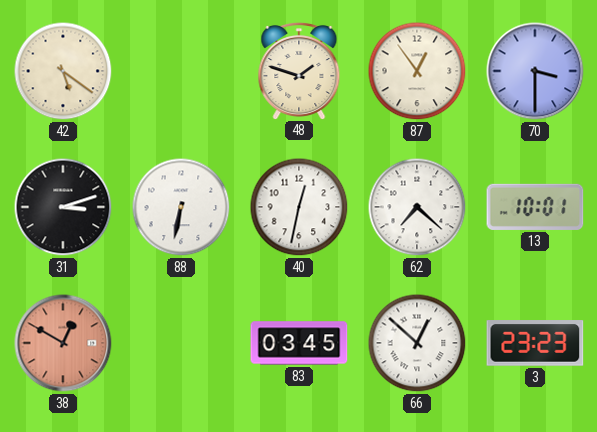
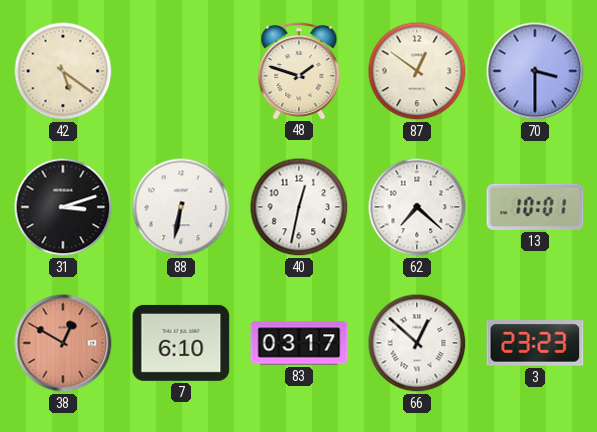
87: 12:54 -> 12:51
7: none -> 6:10
83: 03:45 -> 03:17
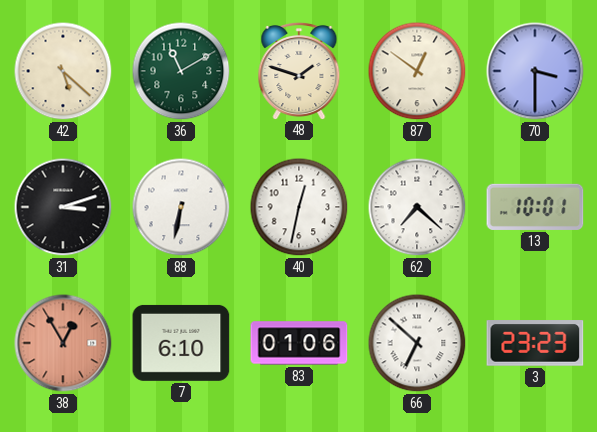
42: 5:21 -> 5:22
36: none -> 11:10
38: 12:50 -> 12:55
83: 03:17 -> 01:06
66: 12:52 -> 6:52
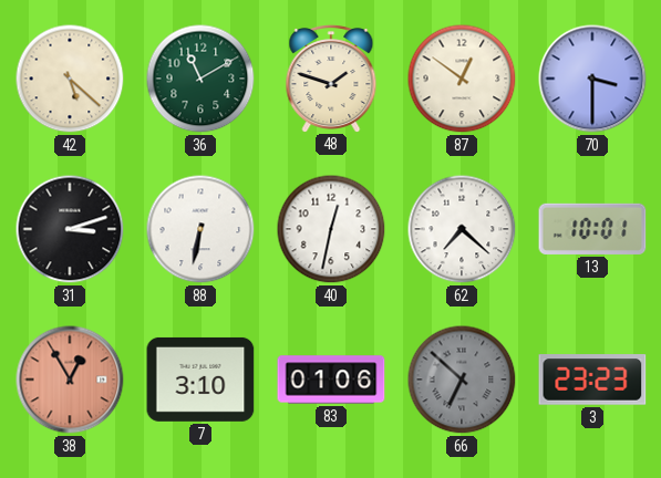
7: 6:10 -> 3:10
66 dial: white -> grey
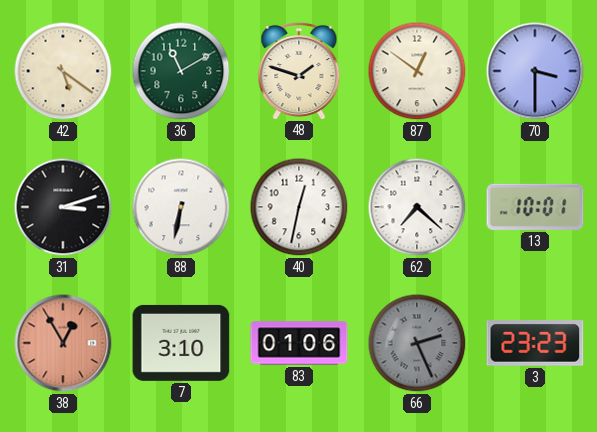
42: 5:22 -> 5:21
66: 6:52 -> 2:26
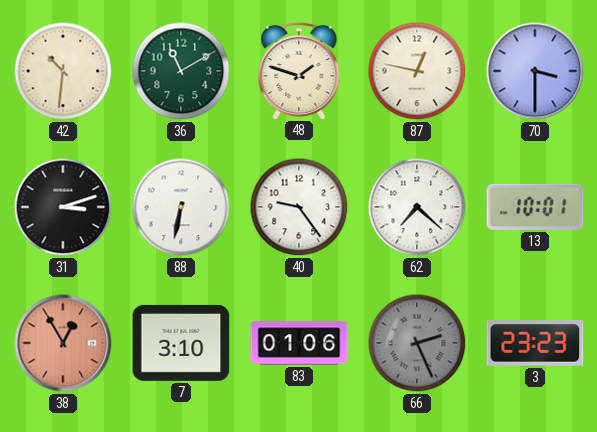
42: 5:21 -> 10:31
87: 12:51 -> 12:47
40: 12:32 -> 9:24
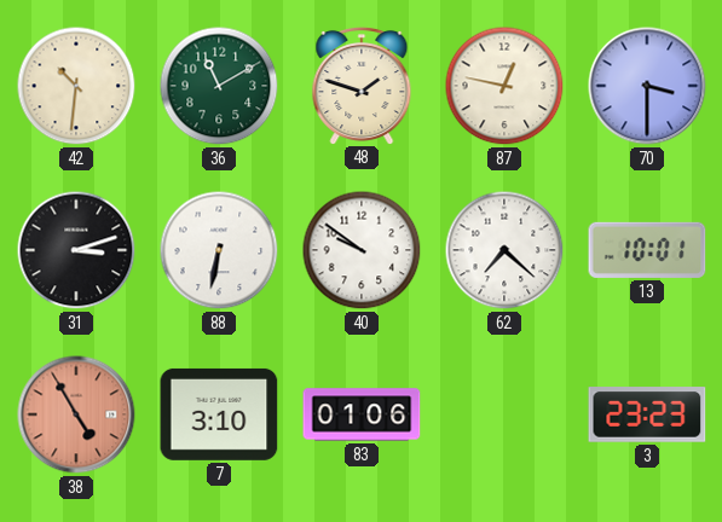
40: 9:24 -> 9:51
38: 12:55 -> 4:55
66: 2:26 -> none
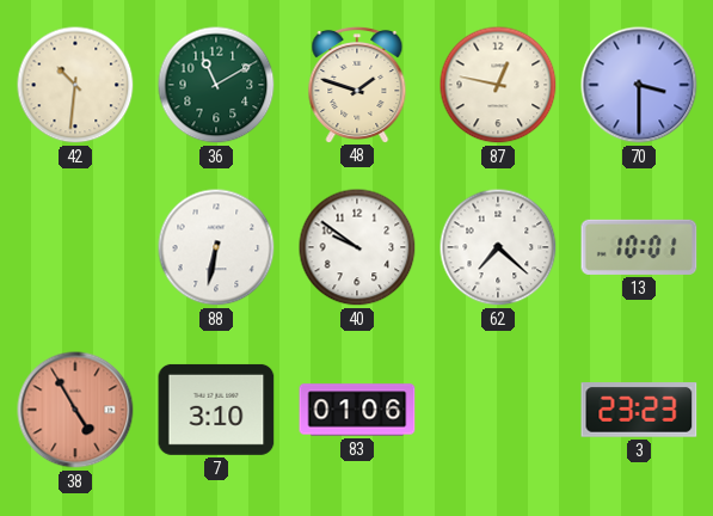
31: 3:12 -> none
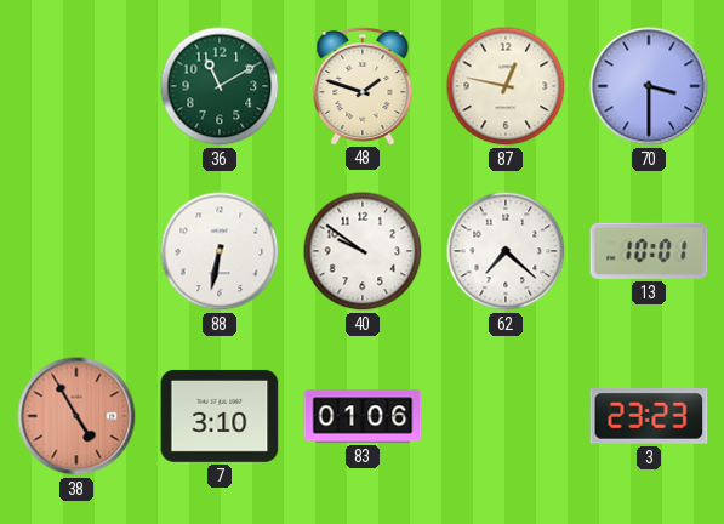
42: 10:31 -> none
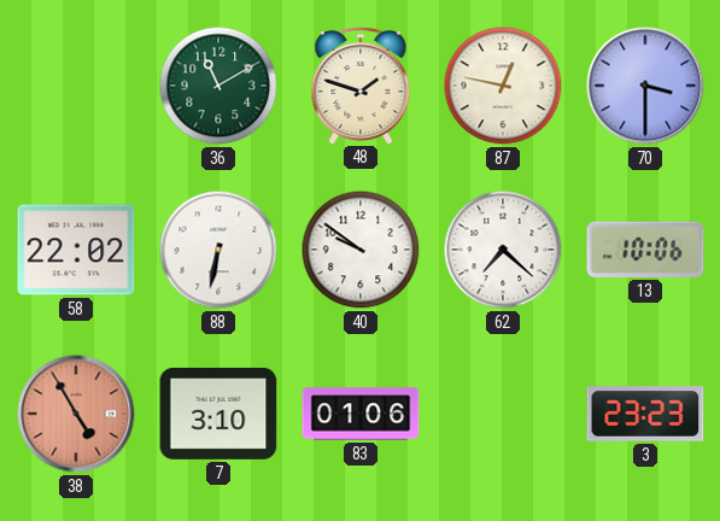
58: none -> 22:02
13: 10:01 -> 10:06
